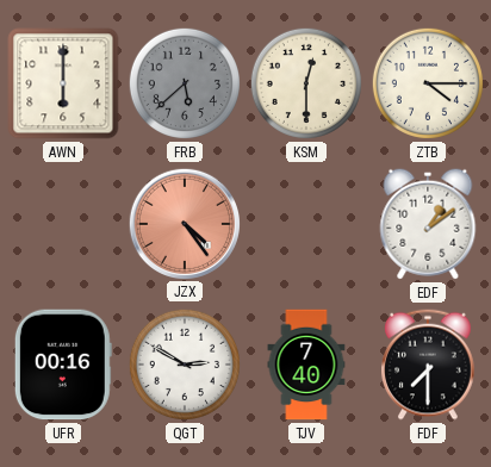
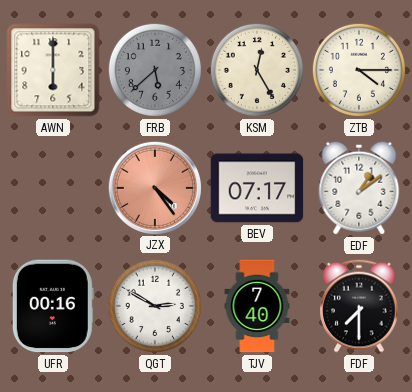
KSM: 12:30 -> 12:25
BEV: none -> 07:17
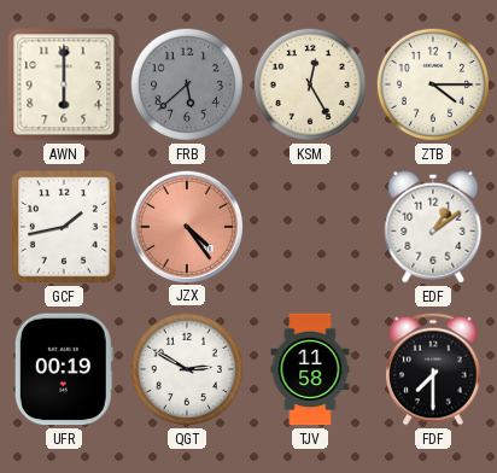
GCF: none -> 1:43
BEV: 07:17 -> none
UFR: 00:16 -> 00:19
TJV: 7:40 -> 11:58
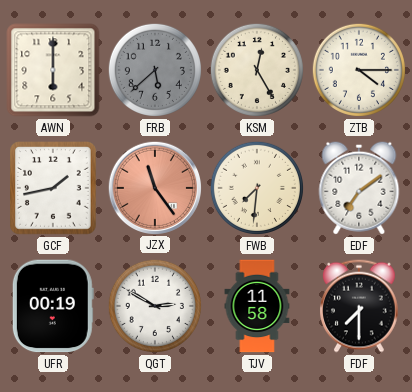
JZX: 4:24 -> 11:24
FWB: none -> 7:31
EDF: 1:09 -> 7:09
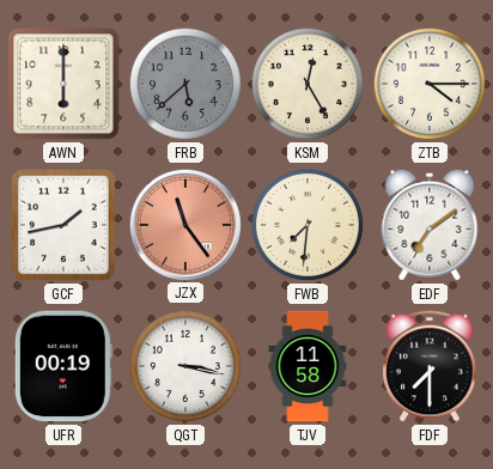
QGT: 2:50 -> 3:17
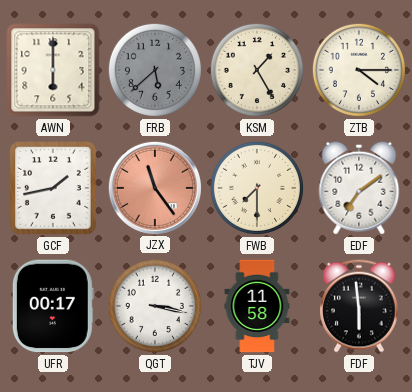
KSM: 12:25 -> 1:25
FWB: 7:31 -> 7:30
UFR: 00:19 -> 00:17
FDF: 7:30 -> 5:59
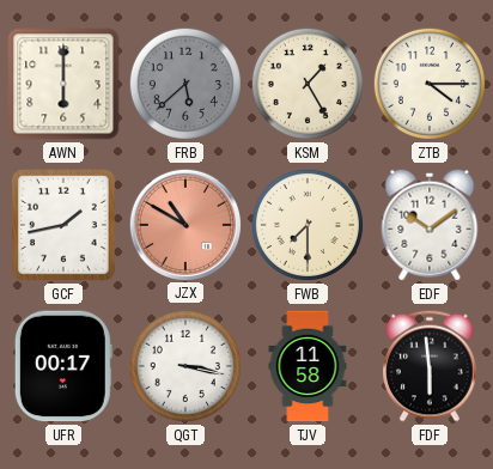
JZX: 11:24 -> 10:50
EDF: 7:09 -> 10:09
